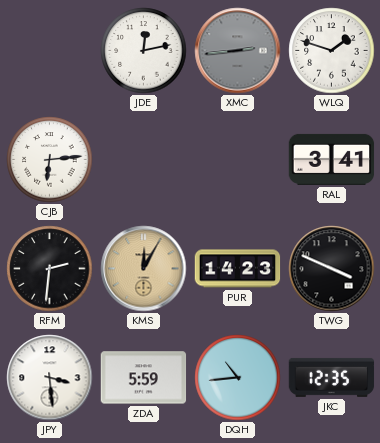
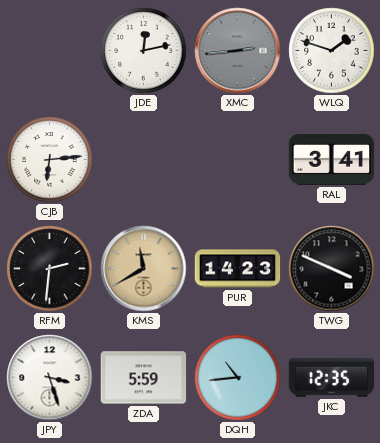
KMS: 12:05 -> 11:40
JPY: 3:29 -> 3:27
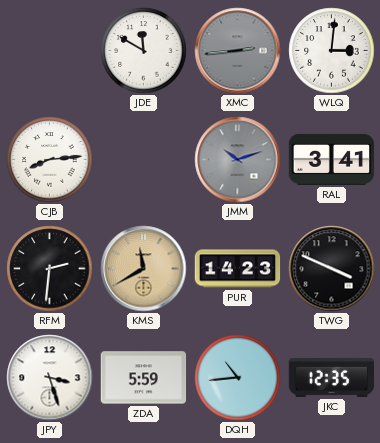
JDE: 12:13 -> 11:50
WLQ: 1:48 -> 3:01
CJB: 6:14 -> 8:14
JMM: none -> 10:12
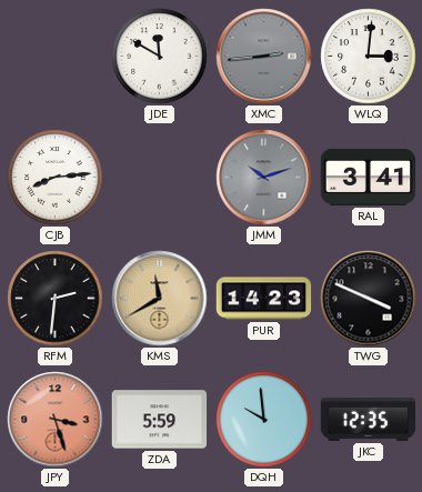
JPY dial: white -> salmon
DQH: 10:44 -> 9:59
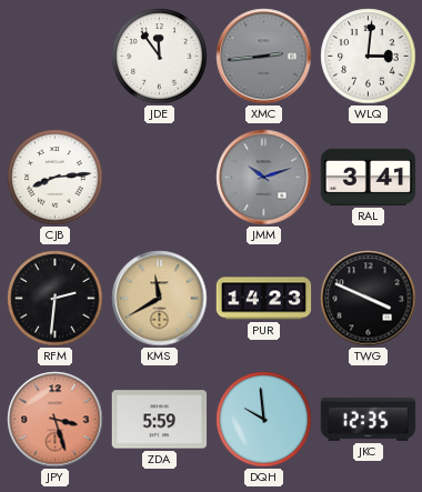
JDE: 11:50 -> 11:54
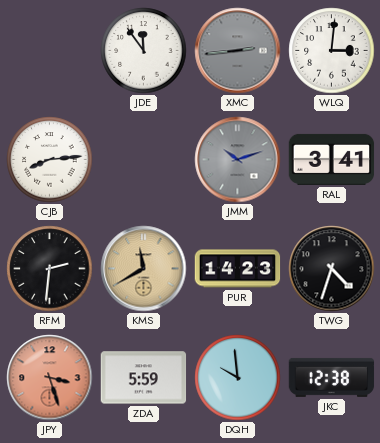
TWG: 3:49 -> 4:33
JKC: 12:35 -> 12:38
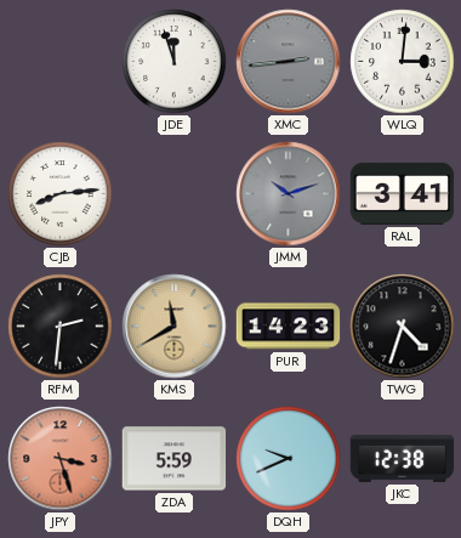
JDE: 11:54 -> 11:57
DQH: 9:59 -> 9:41
